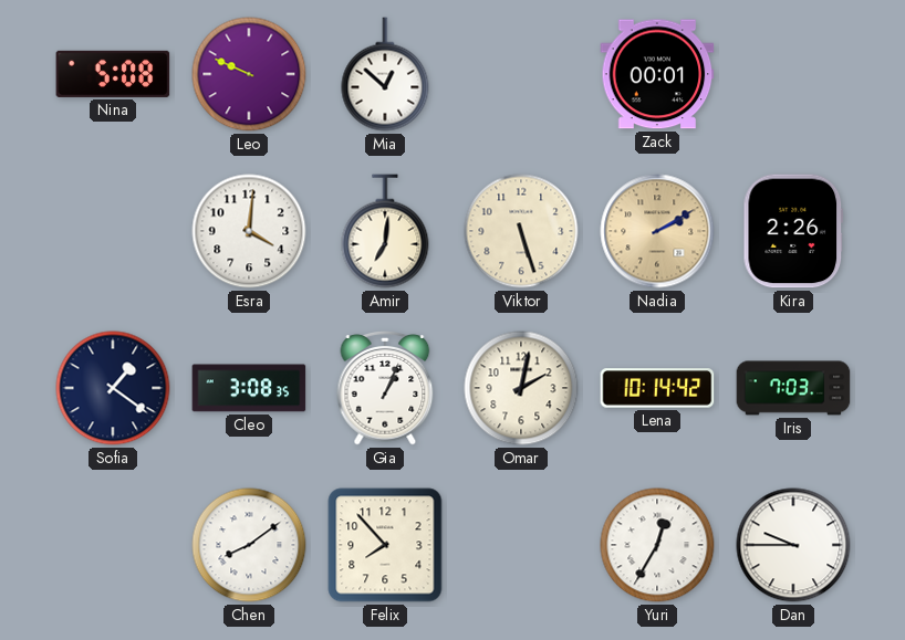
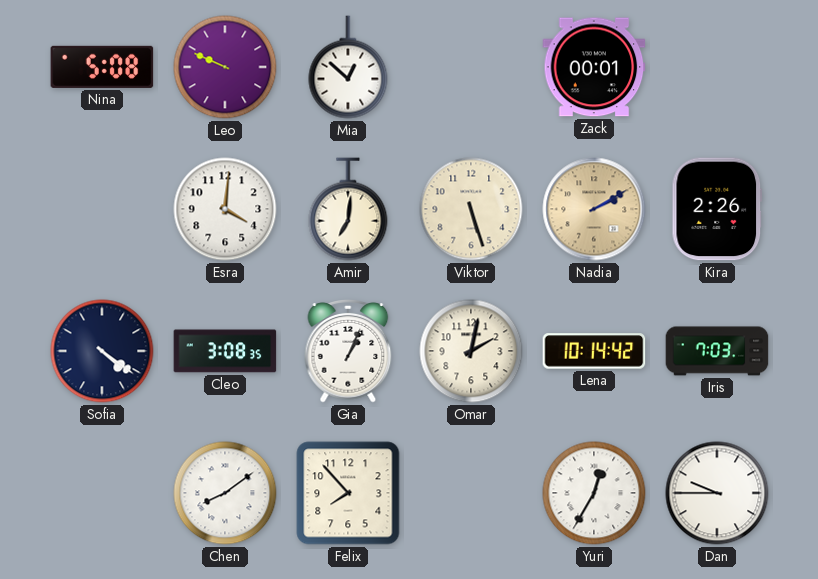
Sofia: 1:21 -> 4:21
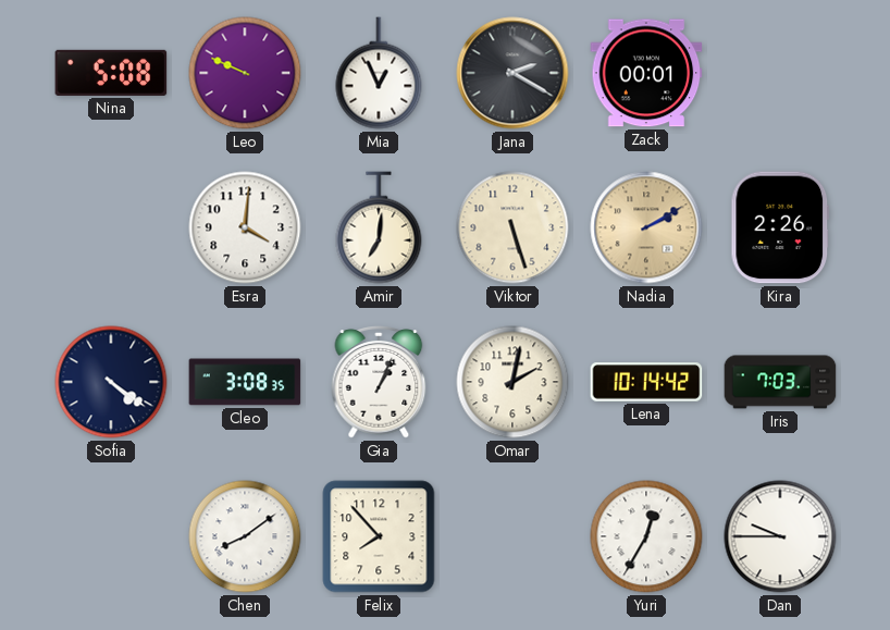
Mia: 12:52 -> 12:56
Jana: none -> 2:20
